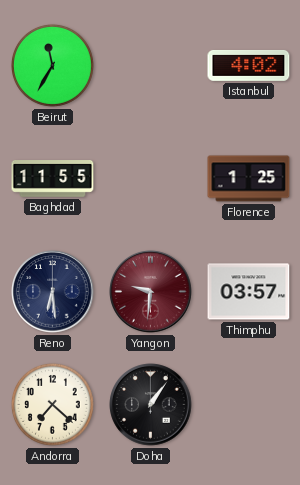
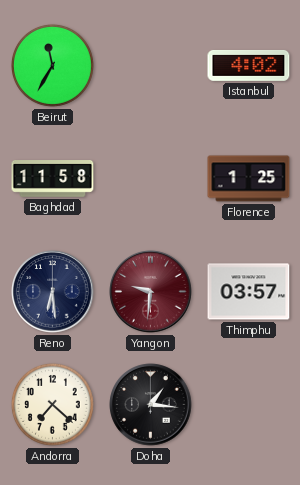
Baghdad: 11:55 -> 11:58
Doha: 1:06 -> 1:16
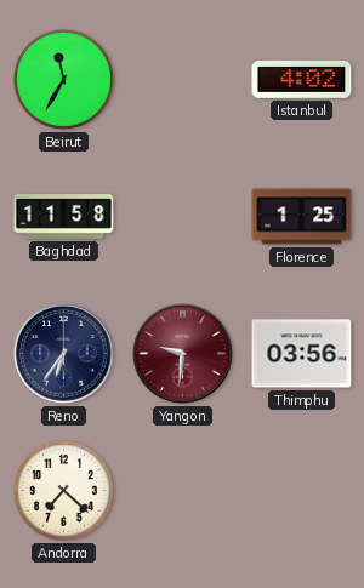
Reno: 6:29 -> 6:36
Thimphu: 03:57 -> 03:56
Doha: 1:16 -> none
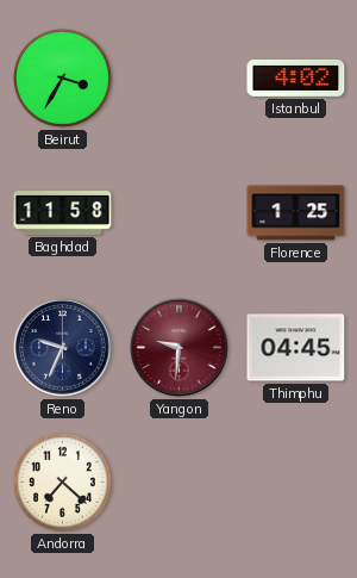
Beirut: 11:35 -> 3:35
Reno: 6:36 -> 9:34
Thimphu: 03:56 -> 04:45
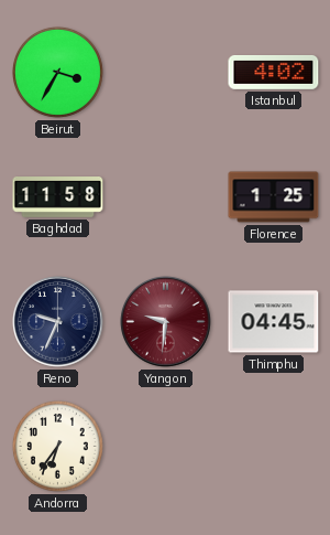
Andorra: 7:22 -> 6:36
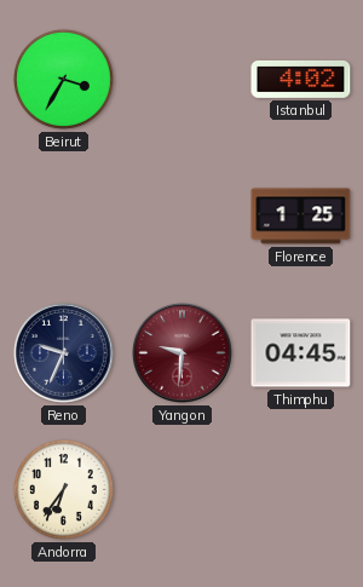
Baghdad: 11:58 -> none
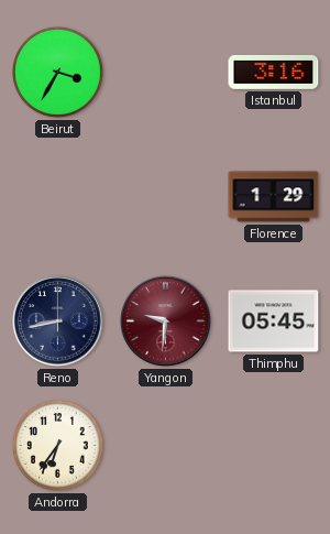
Istanbul: 4:02 -> 3:16
Florence: 1:25 -> 1:29
Reno: 9:34 -> 8:43
Thimphu: 04:45 -> 05:45
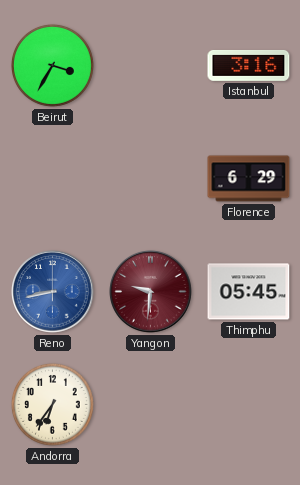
Florence: 1:29 -> 6:29
Reno dial: navy -> blue
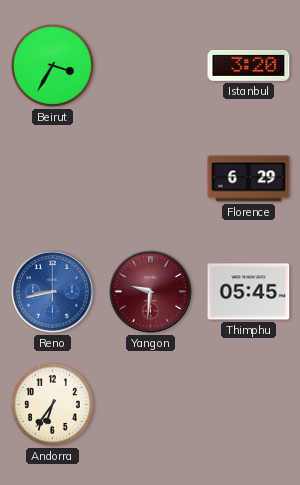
Istanbul: 3:16 -> 3:20
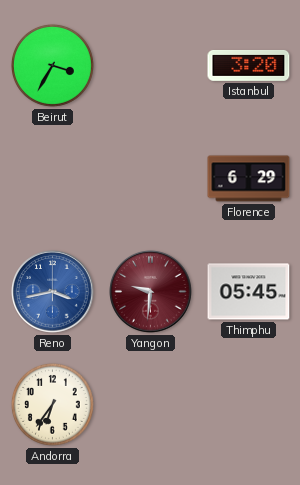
Reno: 8:43 -> 3:43
